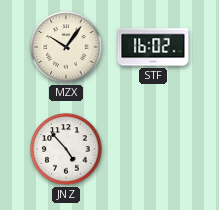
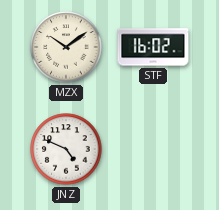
MZX: 10:06 -> 10:09
JNZ: 4:53 -> 4:49
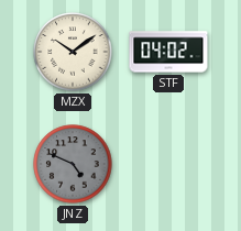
STF: 16:02 -> 04:02
JNZ dial: white -> grey
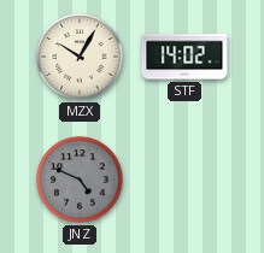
MZX: 10:09 -> 10:05
STF: 04:02 -> 14:02
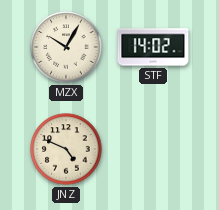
JNZ dial: grey -> cream
